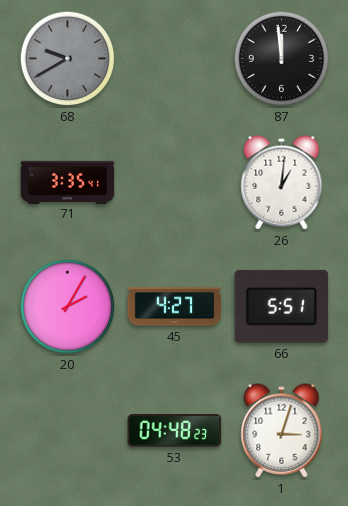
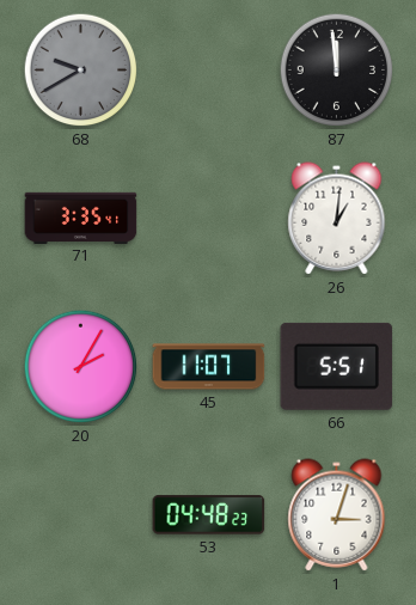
45: 4:27 -> 11:07
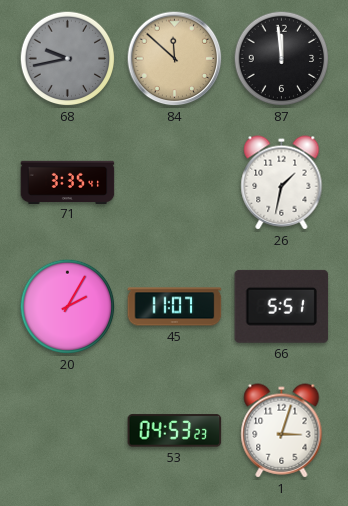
68: 9:40 -> 9:43
84: none -> 11:52
26: 1:01 -> 1:32
53: 04:48 -> 04:53
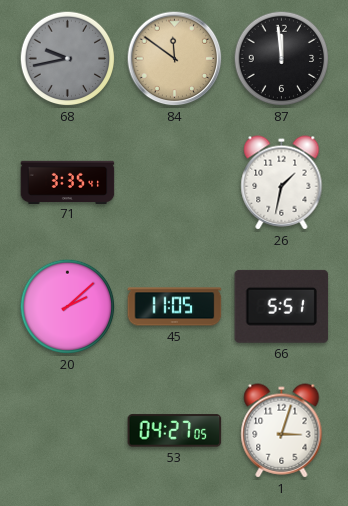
84: 11:52 -> 11:51
20: 2:05 -> 2:08
45: 11:07 -> 11:05
53: 04:53 -> 04:27
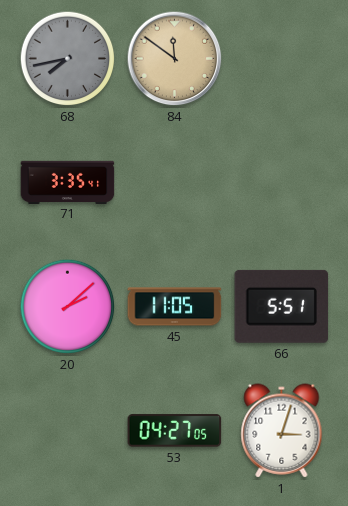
68: 9:43 -> 7:43
87: 11:59 -> none
26: 1:32 -> none
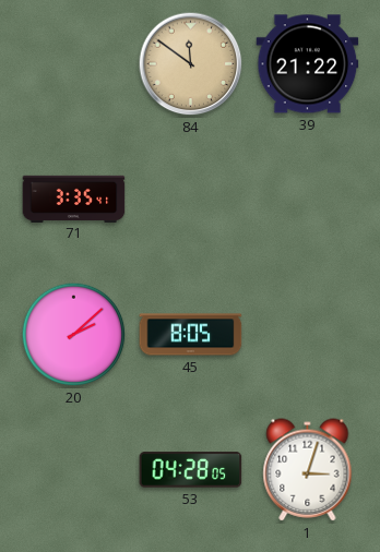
68: 7:43 -> none
39: none -> 21:22
45: 11:05 -> 8:05
66: 5:51 -> none
53: 04:27 -> 04:28
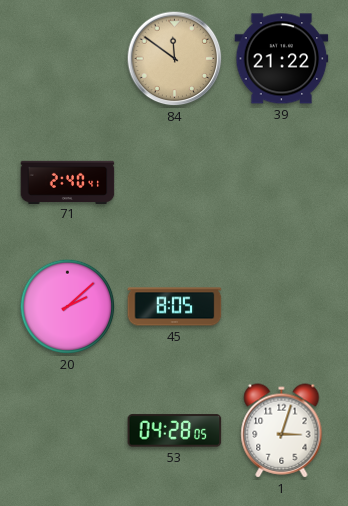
71: 3:35 -> 2:40
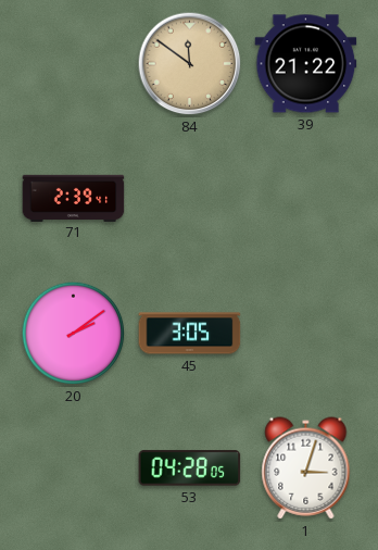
71: 2:40 -> 2:39
20: 2:08 -> 2:09
45: 8:05 -> 3:05
